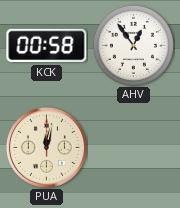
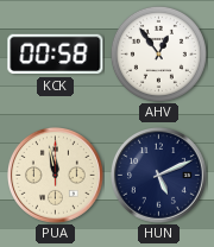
PUA: 12:02 -> 11:58
HUN: none -> 5:11
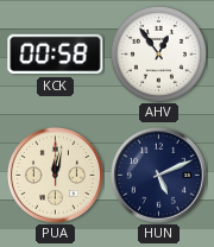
PUA: 11:58 -> 12:02
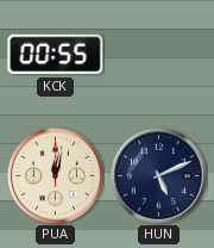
KCK: 00:58 -> 00:55
AHV: 12:54 -> none
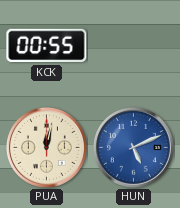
HUN dial: navy -> blue
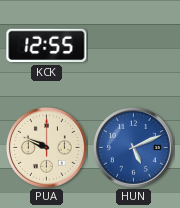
KCK: 00:55 -> 12:55
PUA: 12:02 -> 9:49
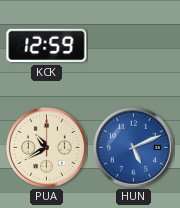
KCK: 12:55 -> 12:59
PUA: 9:49 -> 10:40
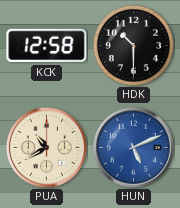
KCK: 12:59 -> 12:58
HDK: none -> 10:30
